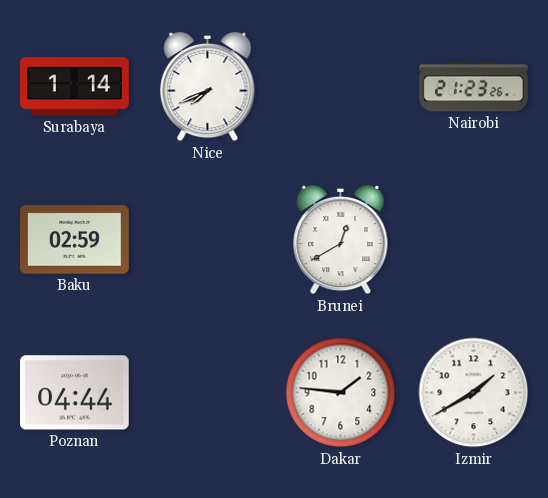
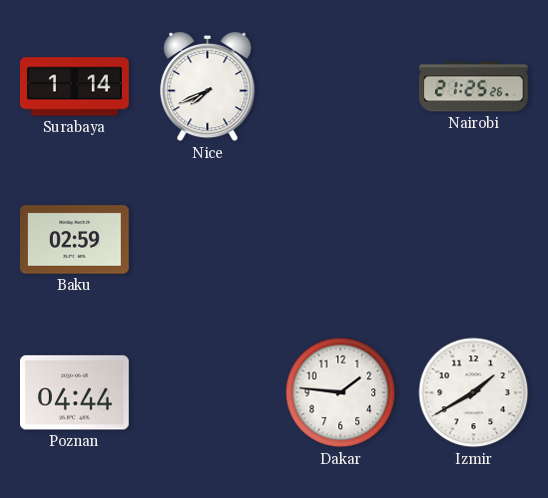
Nairobi: 21:23 -> 21:25
Brunei: 12:40 -> none
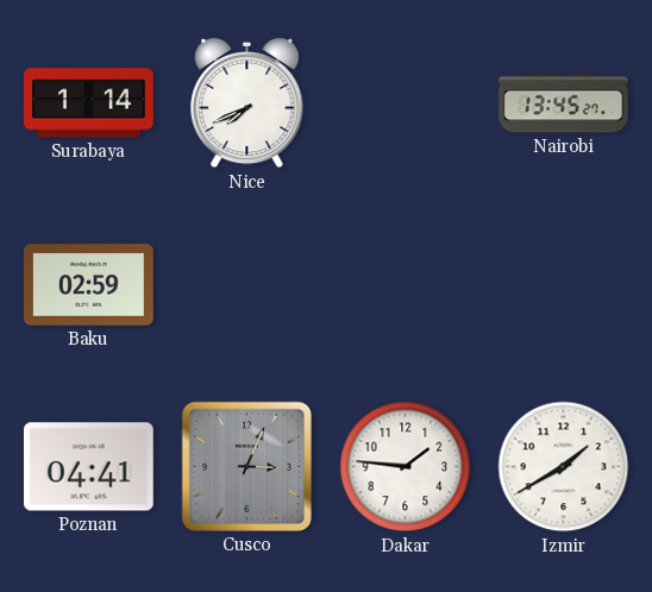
Nairobi: 21:25 -> 13:45
Poznan: 04:44 -> 04:41
Cusco: none -> 3:04
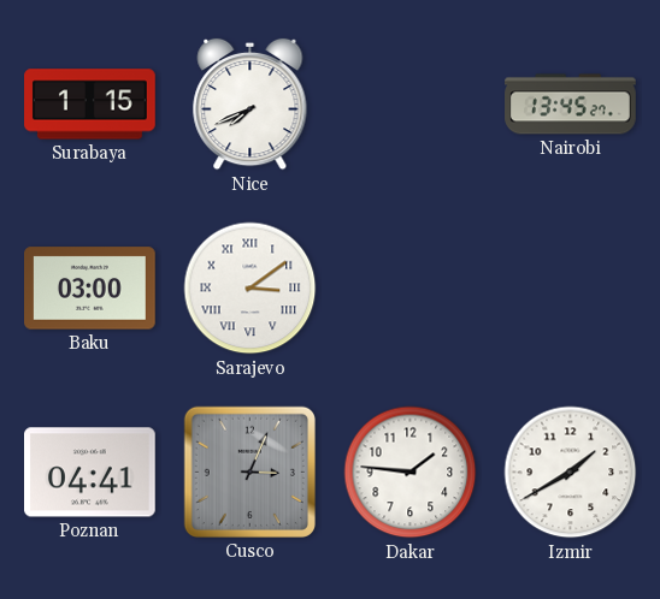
Surabaya: 1:14 -> 1:15
Baku: 02:59 -> 03:00
Sarajevo: none -> 3:09
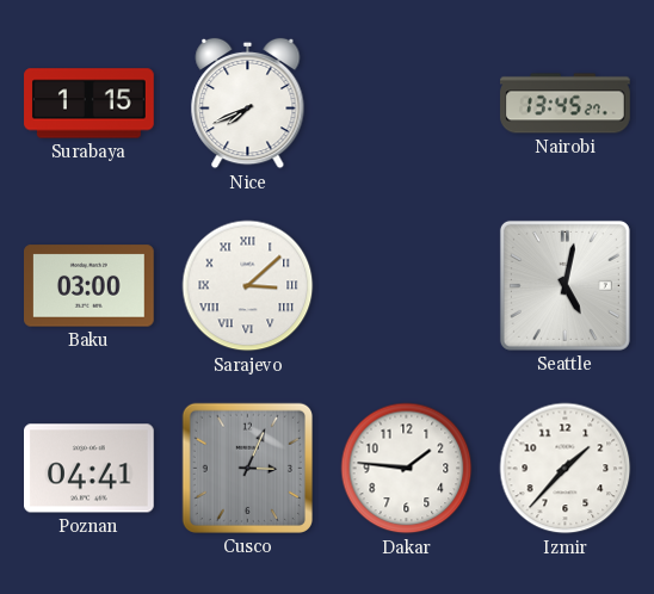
Sarajevo: 3:09 -> 3:08
Seattle: none -> 5:02
Izmir: 1:40 -> 1:37
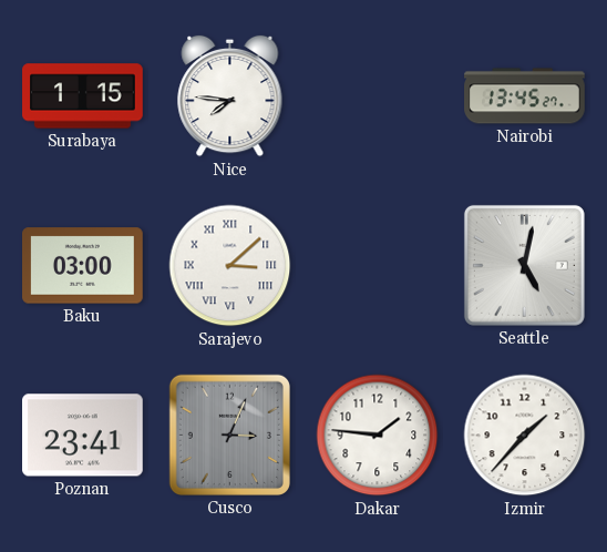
Nice: 7:41 -> 7:46
Poznan: 04:41 -> 23:41
